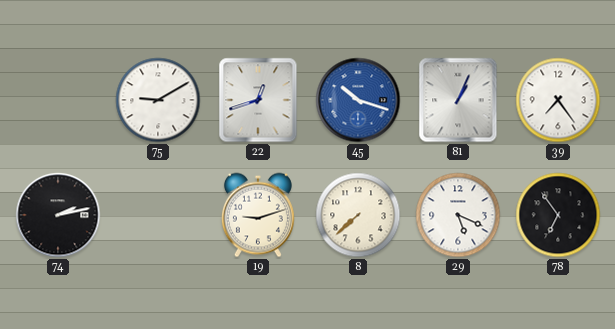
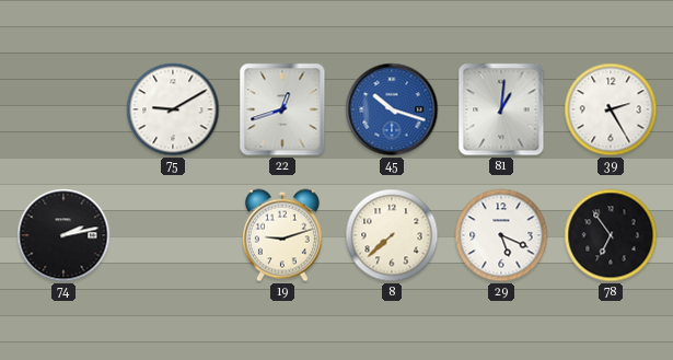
81: 1:04 -> 1:01
39: 7:24 -> 2:25
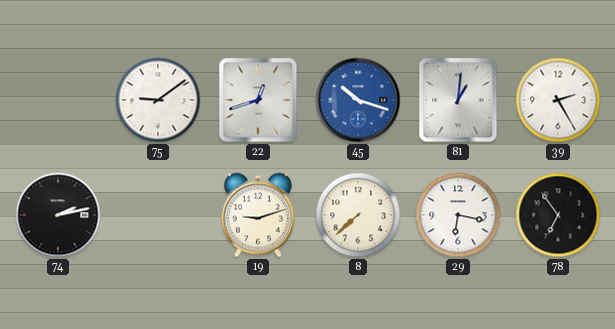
75: 9:10 -> 9:09
29: 5:19 -> 6:17
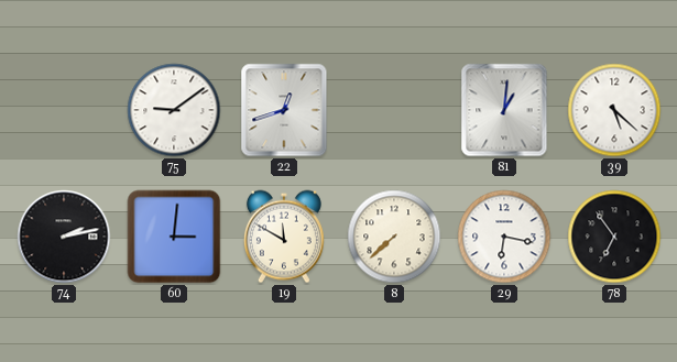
45: 10:18 -> none
39: 2:25 -> 5:22
60: none -> 3:01
19: 9:12 -> 11:50
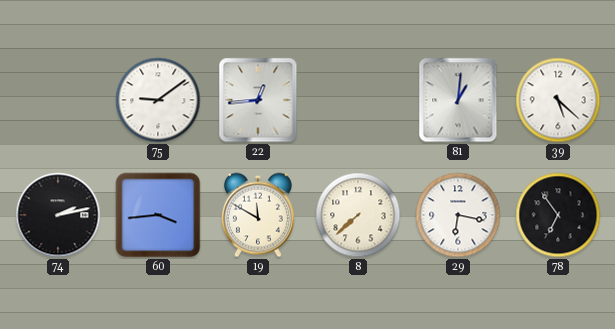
22: 12:42 -> 12:44
60: 3:01 -> 3:44
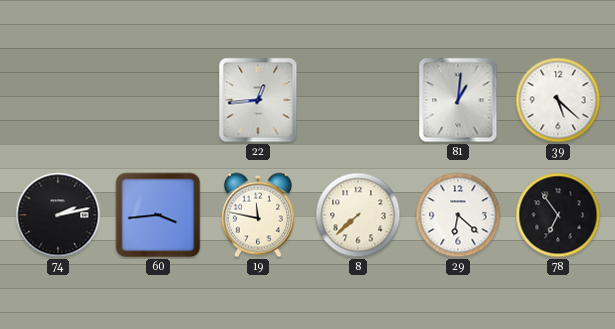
75: 9:09 -> none
19: 11:50 -> 11:47
29: 6:17 -> 6:22
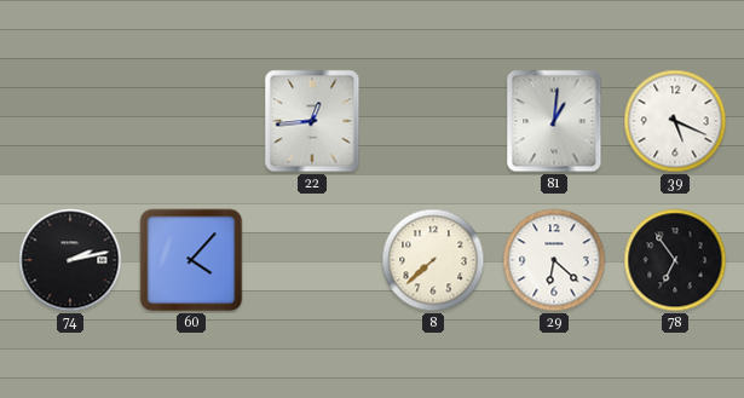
39: 5:22 -> 5:19
60: 3:44 -> 4:07
19: 11:47 -> none
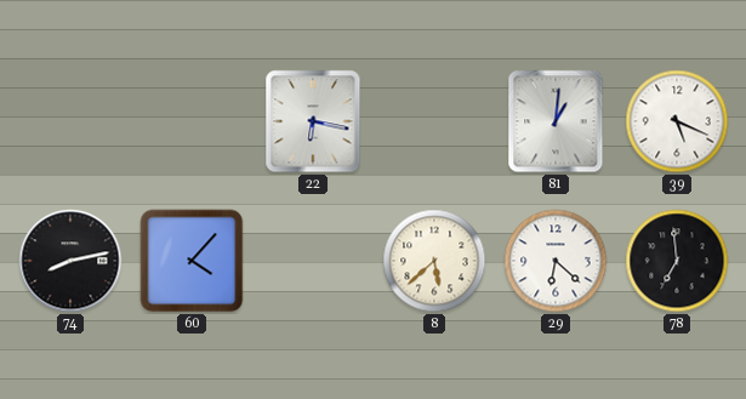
22: 12:44 -> 6:17
74: 2:13 -> 8:13
8: 7:38 -> 5:38
78: 6:54 -> 6:59
